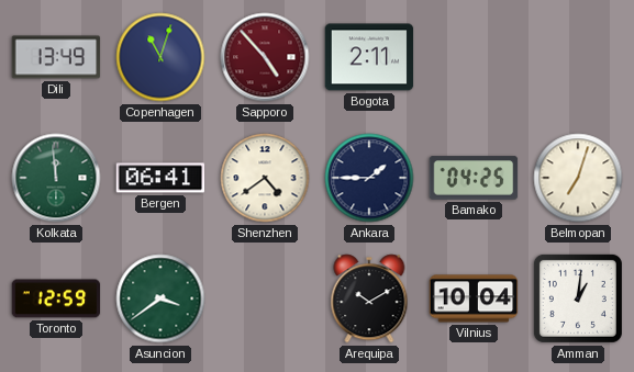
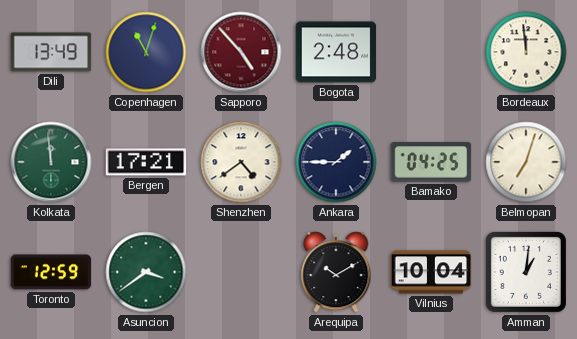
Bogota: 2:11 -> 2:48
Bordeaux: none -> 11:59
Bergen: 06:41 -> 17:21
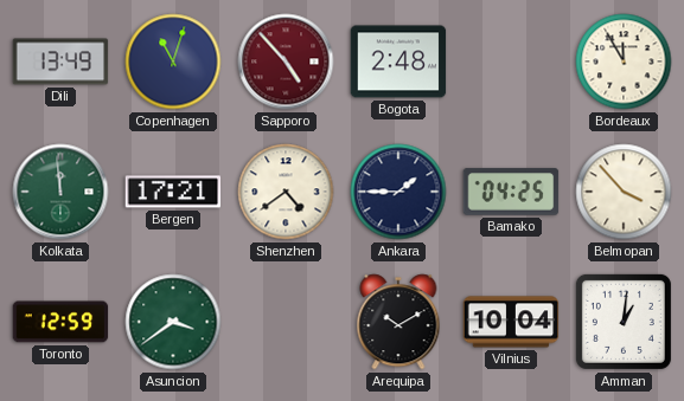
Bordeaux: 11:59 -> 11:55
Belmopan: 7:03 -> 3:53
